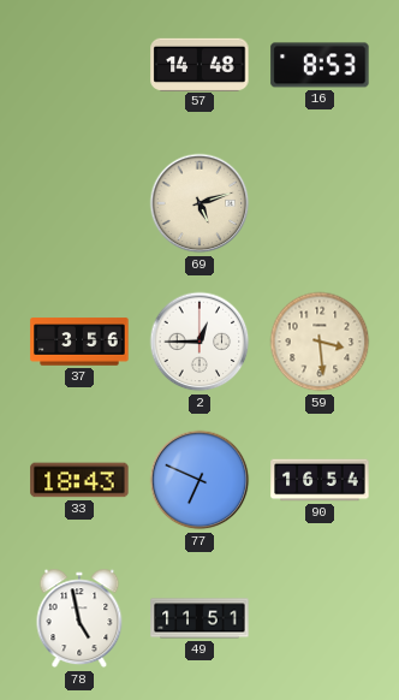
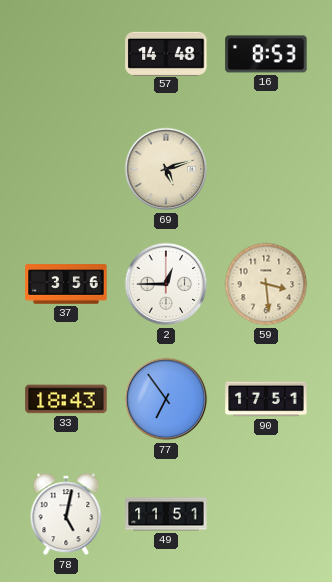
77: 6:49 -> 6:54
90: 16:54 -> 17:51
78: 4:58 -> 5:02
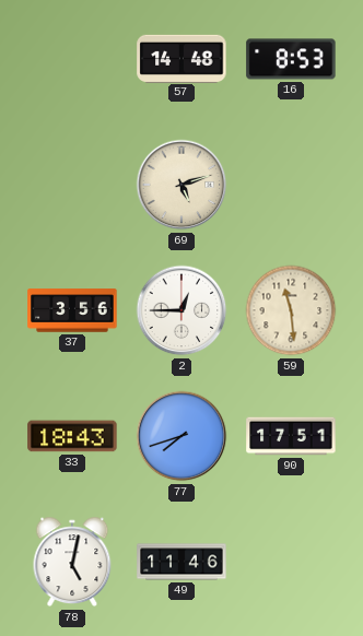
59: 3:29 -> 11:29
77: 6:54 -> 7:42
49: 11:51 -> 11:46
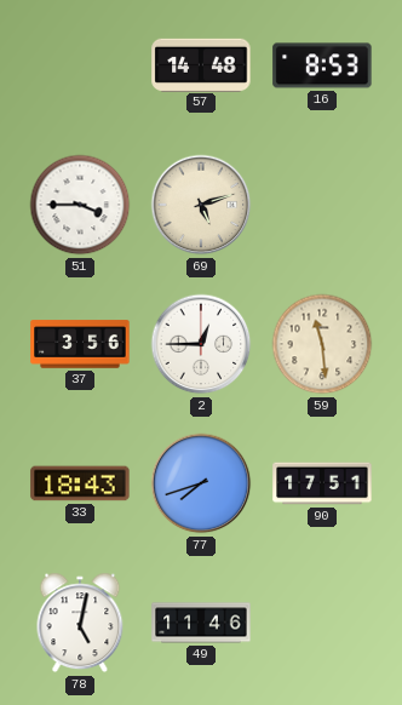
51: none -> 3:45
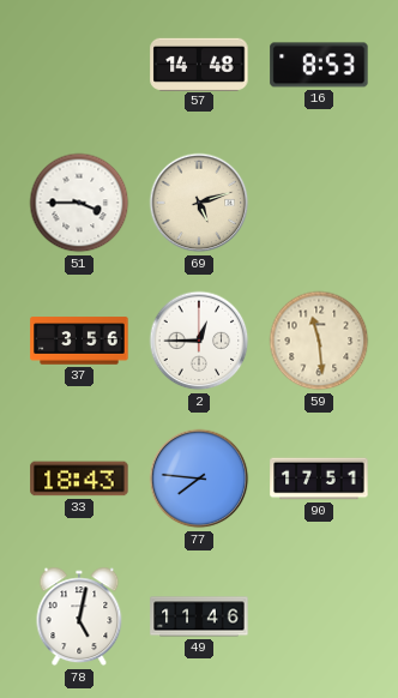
77: 7:42 -> 7:46
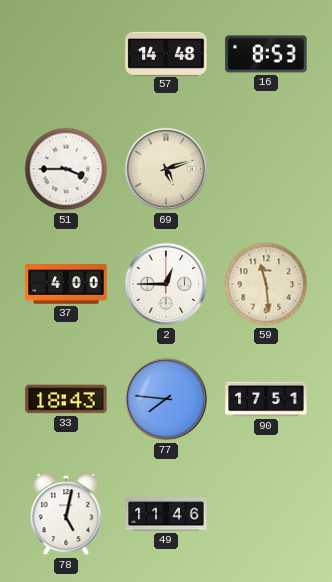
37: 3:56 -> 4:00
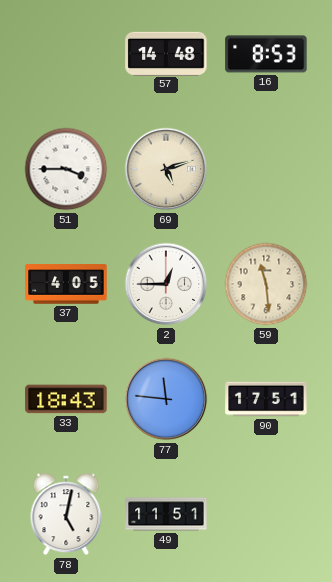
37: 4:00 -> 4:05
77: 7:46 -> 11:46
49: 11:46 -> 11:51
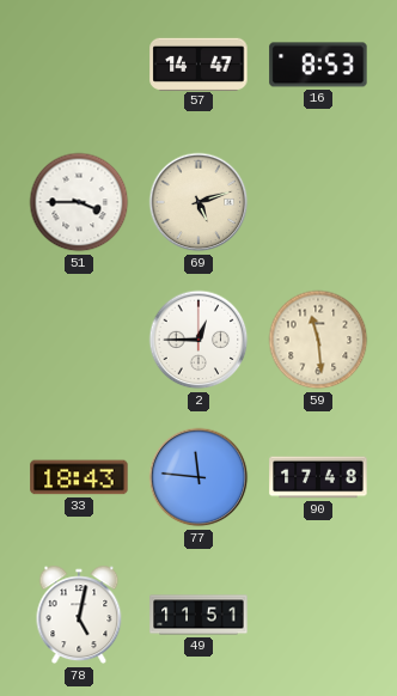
57: 14:48 -> 14:47
37: 4:05 -> none
90: 17:51 -> 17:48
